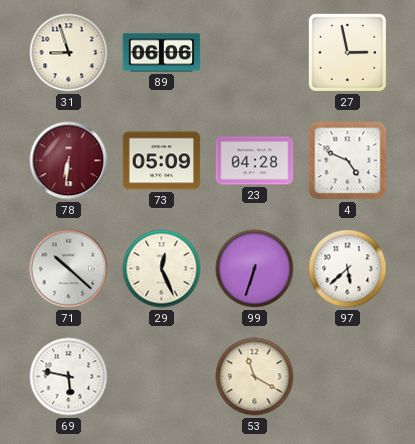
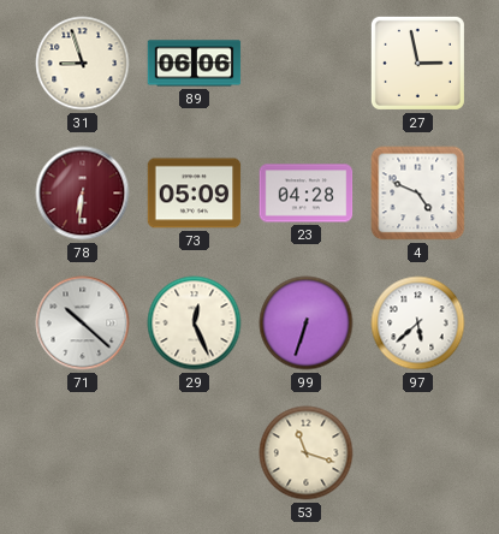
69: 5:47 -> none
53: 11:20 -> 11:18
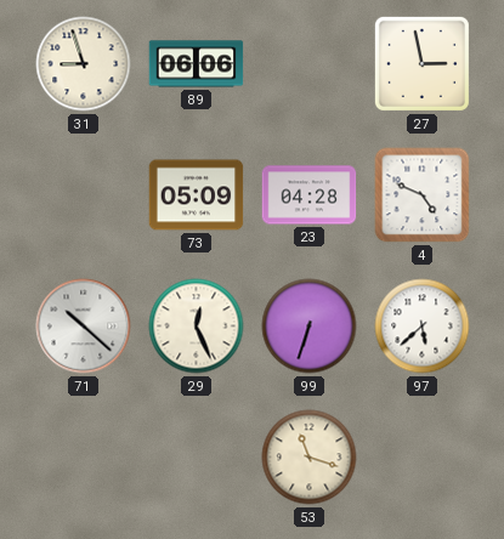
78: 6:31 -> none
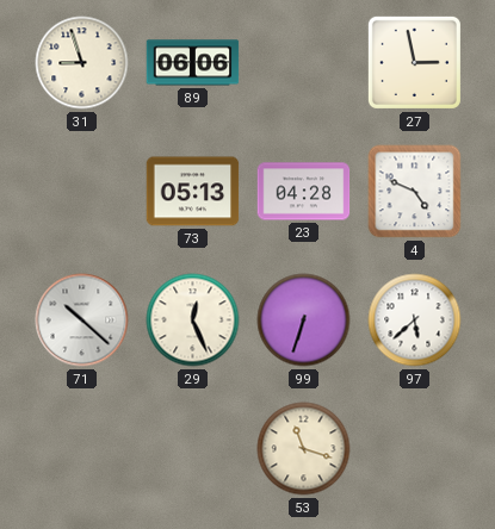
73: 05:09 -> 05:13
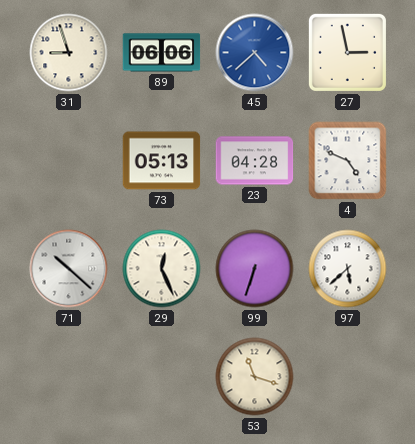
45: none -> 4:38
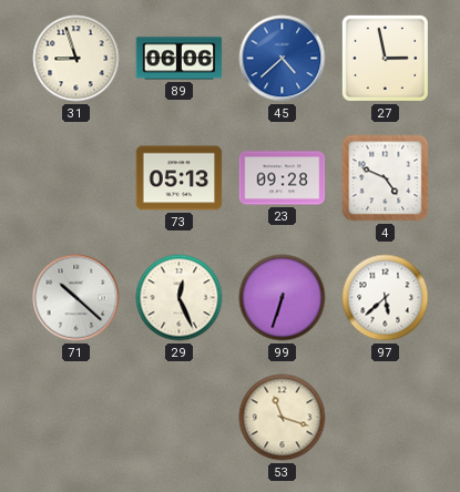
23: 04:28 -> 09:28
